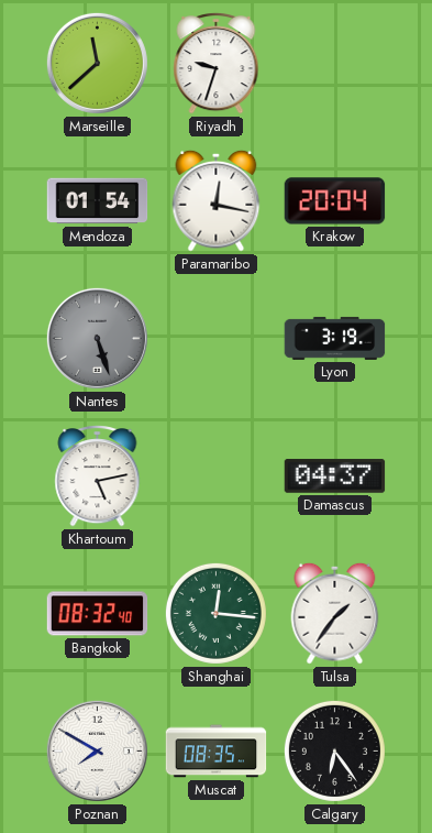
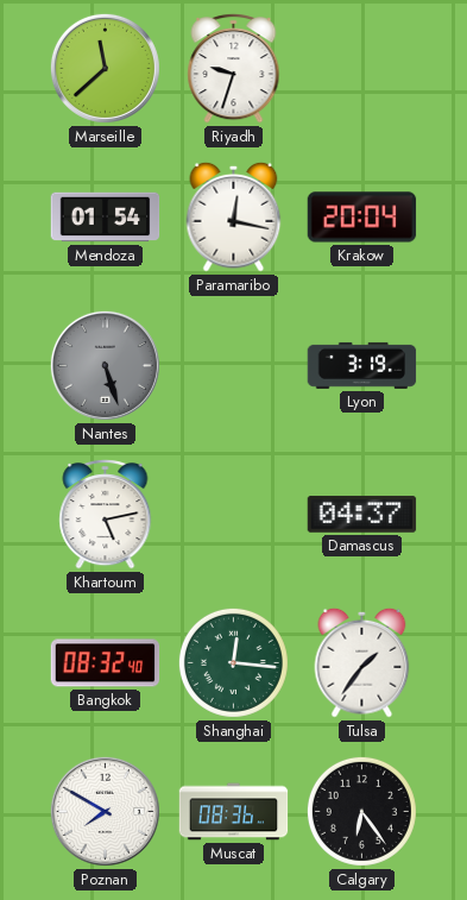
Muscat: 08:35 -> 08:36
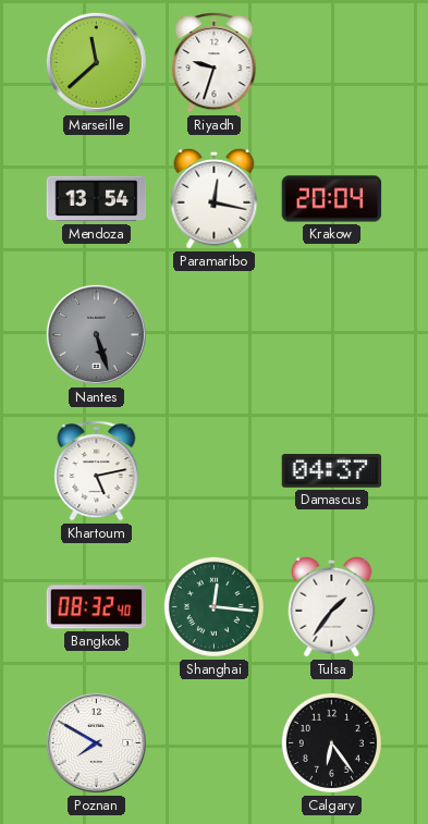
Mendoza: 01:54 -> 13:54
Lyon: 3:19 -> none
Muscat: 08:36 -> none
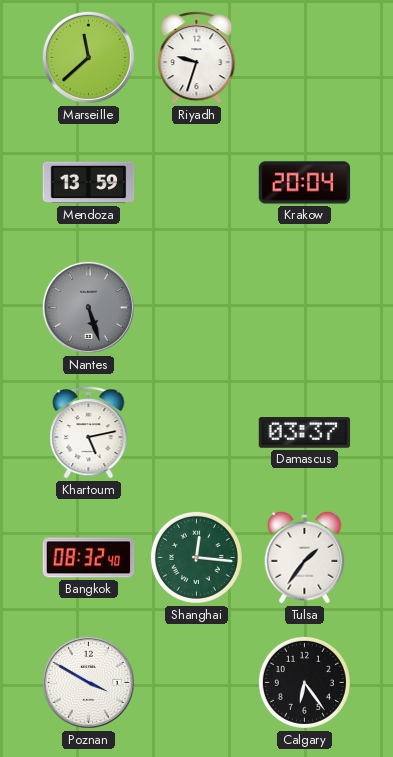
Mendoza: 13:54 -> 13:59
Paramaribo: 12:17 -> none
Damascus: 04:37 -> 03:37
Poznan: 7:50 -> 3:50
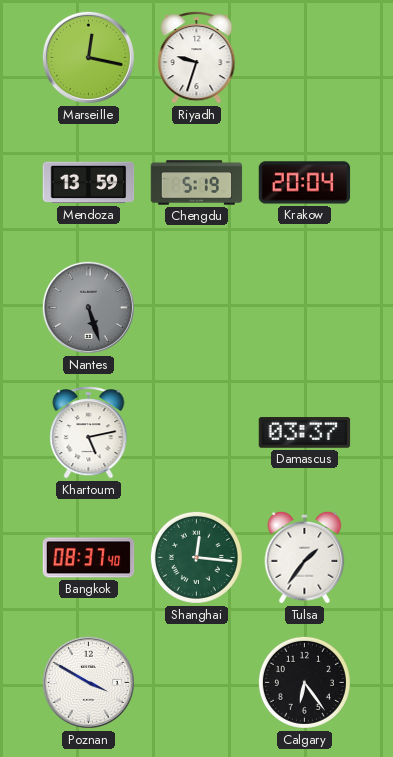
Marseille: 11:38 -> 12:17
Chengdu: none -> 5:19
Bangkok: 08:32 -> 08:37
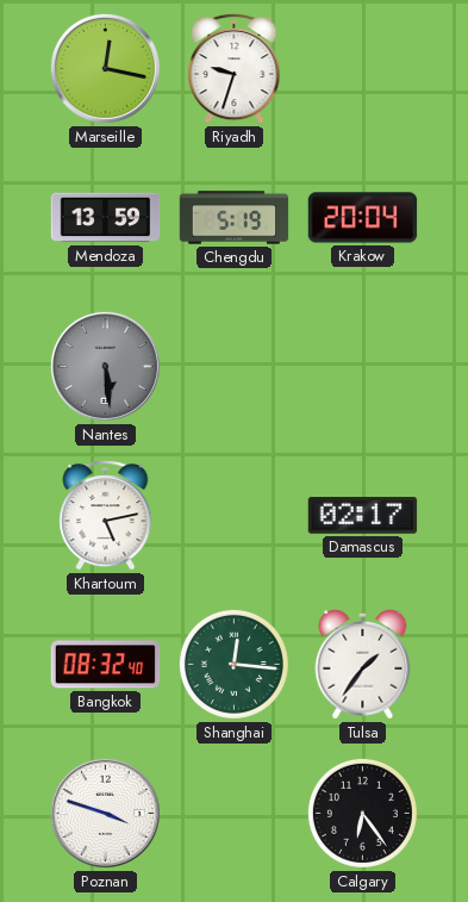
Nantes: 5:27 -> 5:29
Damascus: 03:37 -> 02:17
Bangkok: 08:37 -> 08:32
Poznan: 3:50 -> 3:48
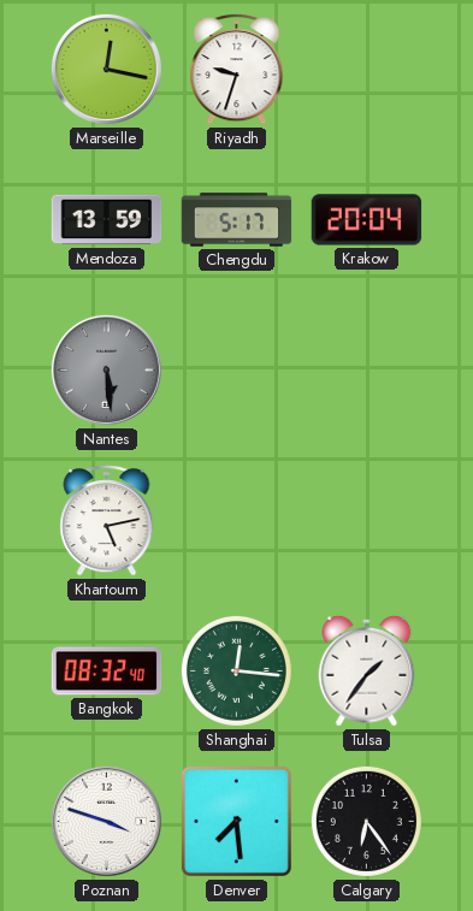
Chengdu: 5:19 -> 5:17
Damascus: 02:17 -> none
Denver: none -> 7:29
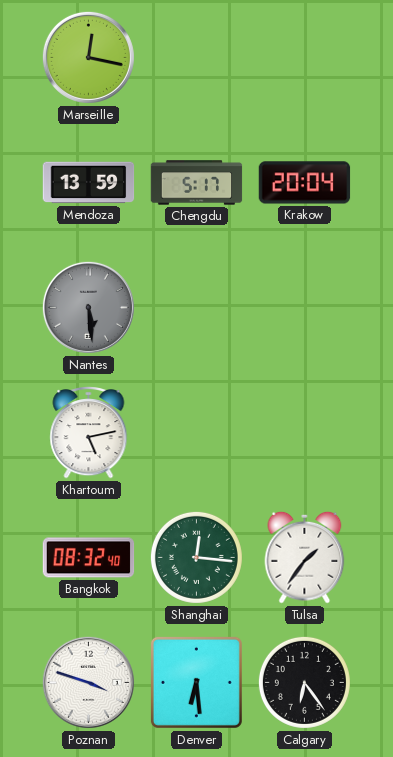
Riyadh: 9:33 -> none
Denver: 7:29 -> 6:29
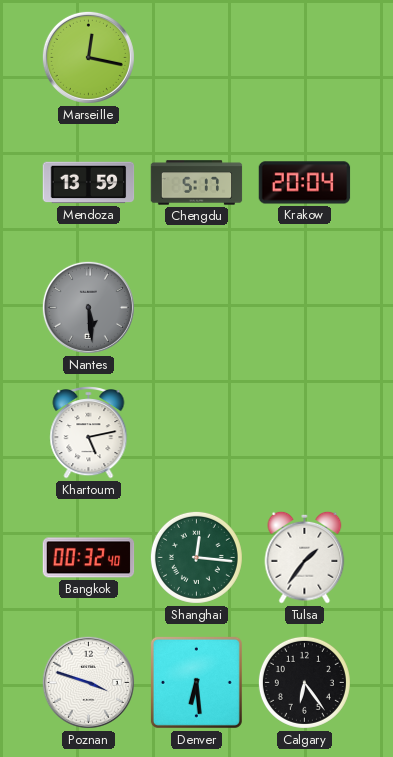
Bangkok: 08:32 -> 00:32
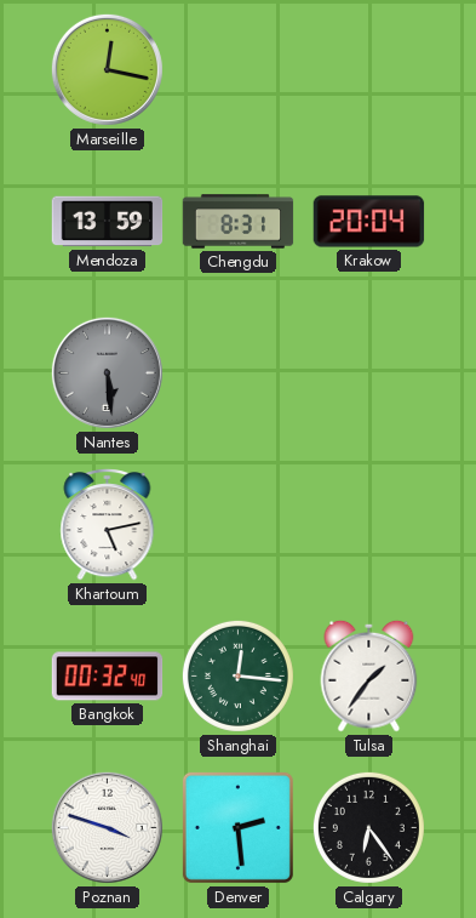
Chengdu: 5:17 -> 8:31
Denver: 6:29 -> 2:29
